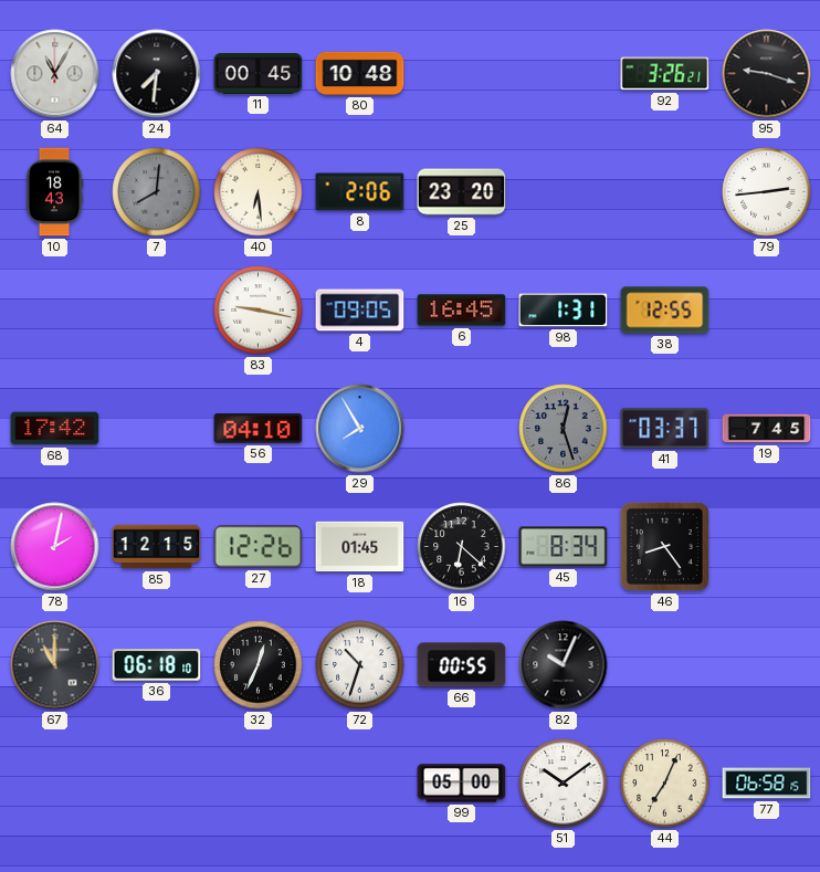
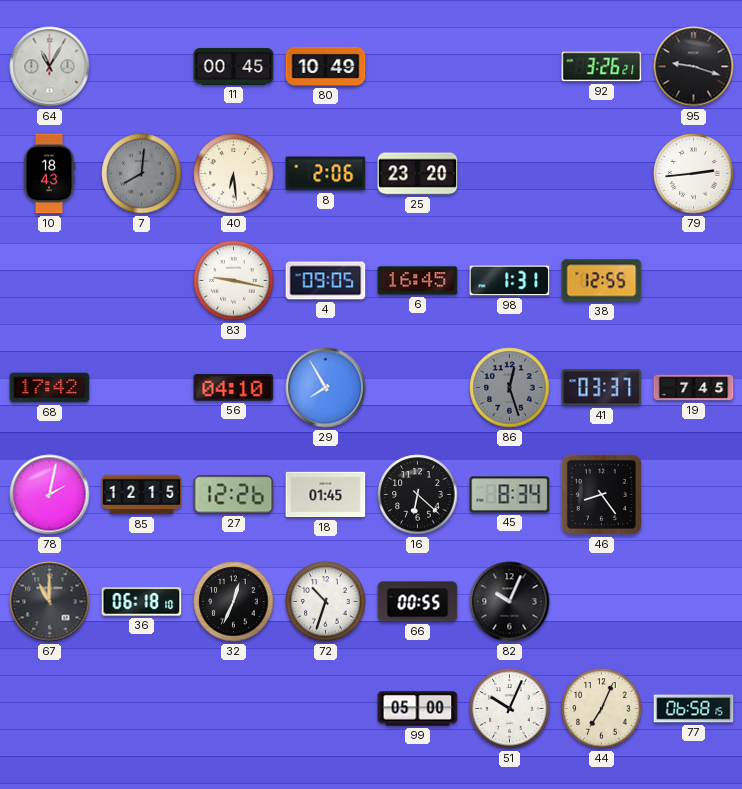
24: 7:31 -> none
80: 10:48 -> 10:49
51: 10:09 -> 10:04
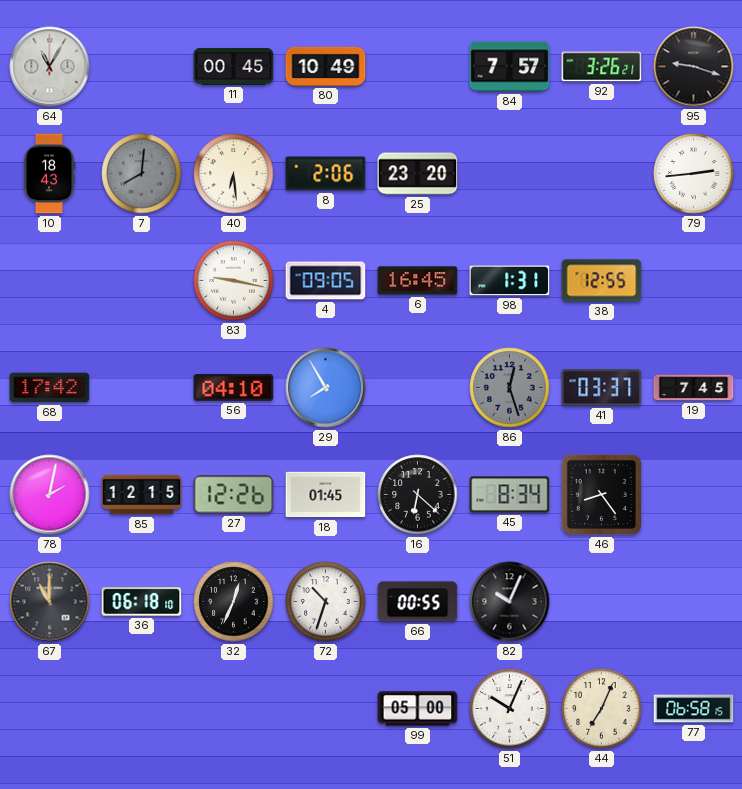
84: none -> 7:57
